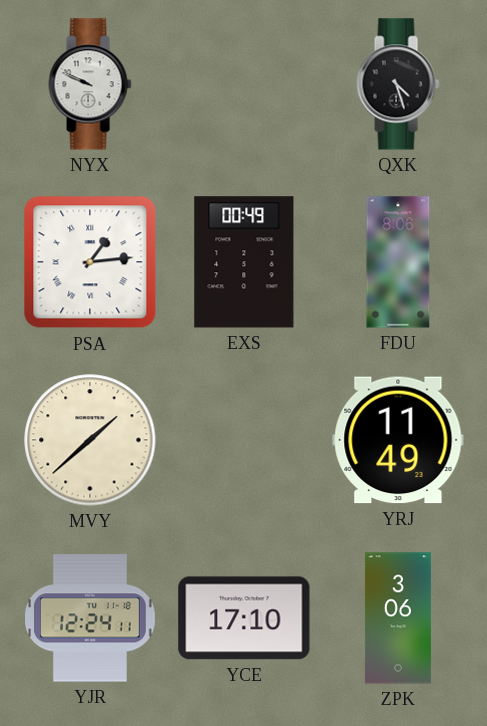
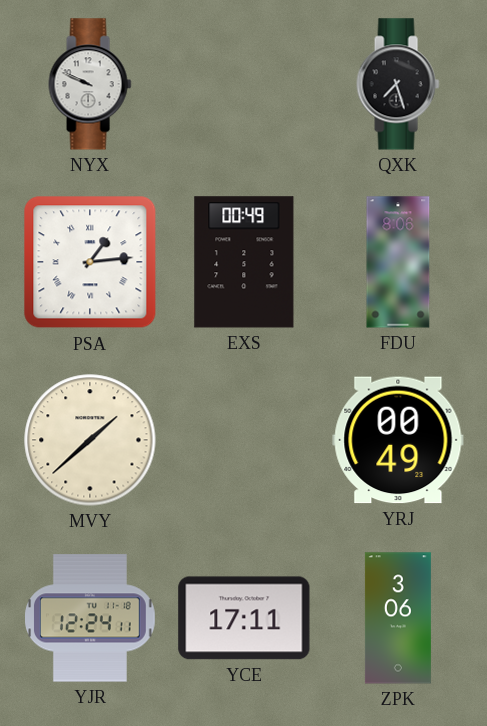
QXK: 4:27 -> 7:27
YRJ: 11:49 -> 00:49
YCE: 17:10 -> 17:11
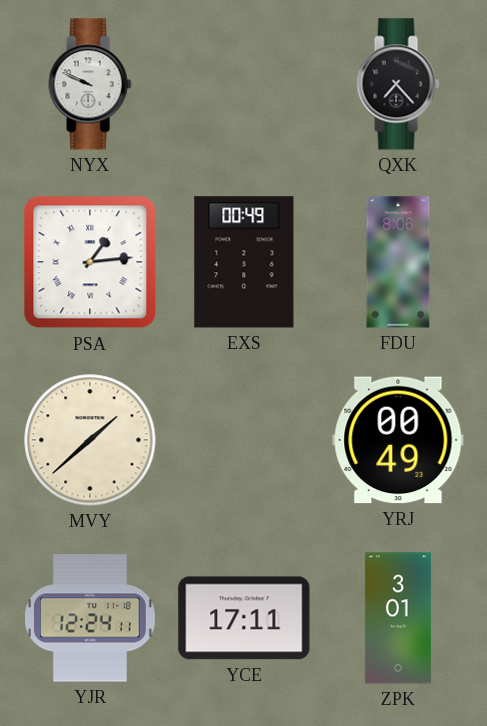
QXK: 7:27 -> 7:23
ZPK: 3:06 -> 3:01
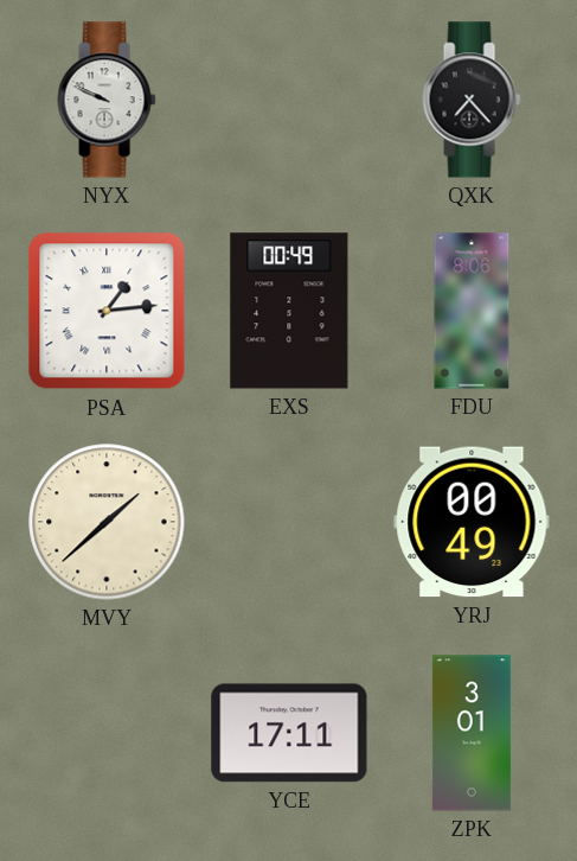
YJR: 12:24 -> none
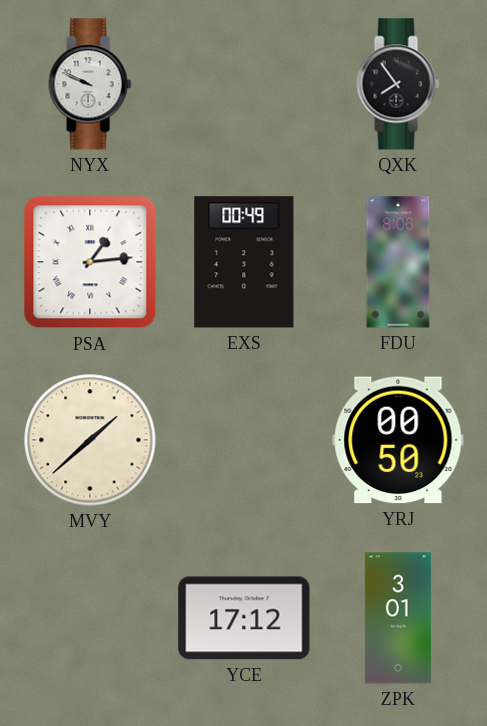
QXK: 7:23 -> 7:54
YRJ: 00:49 -> 00:50
YCE: 17:11 -> 17:12
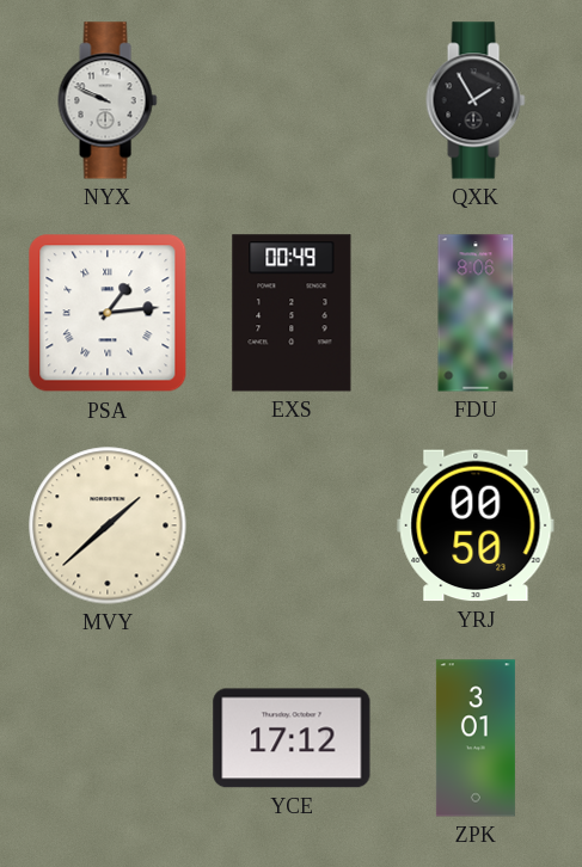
QXK: 7:54 -> 1:55
